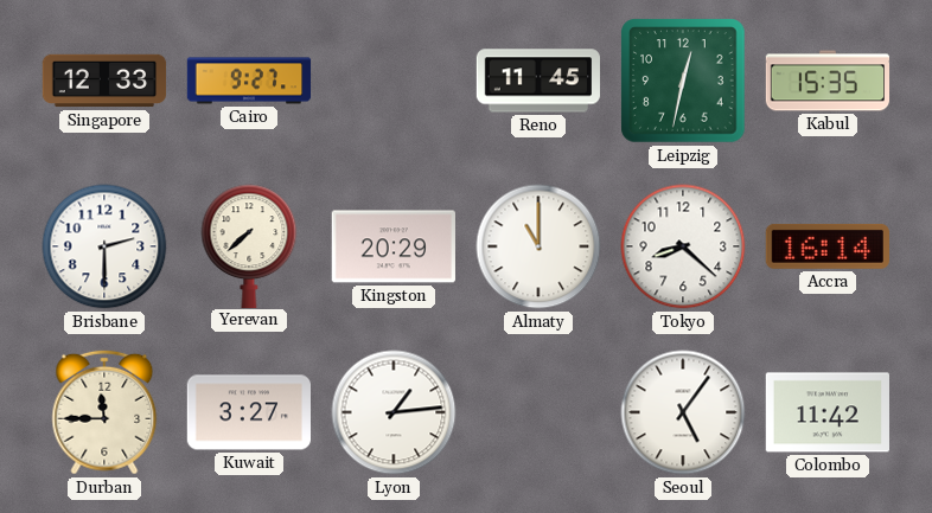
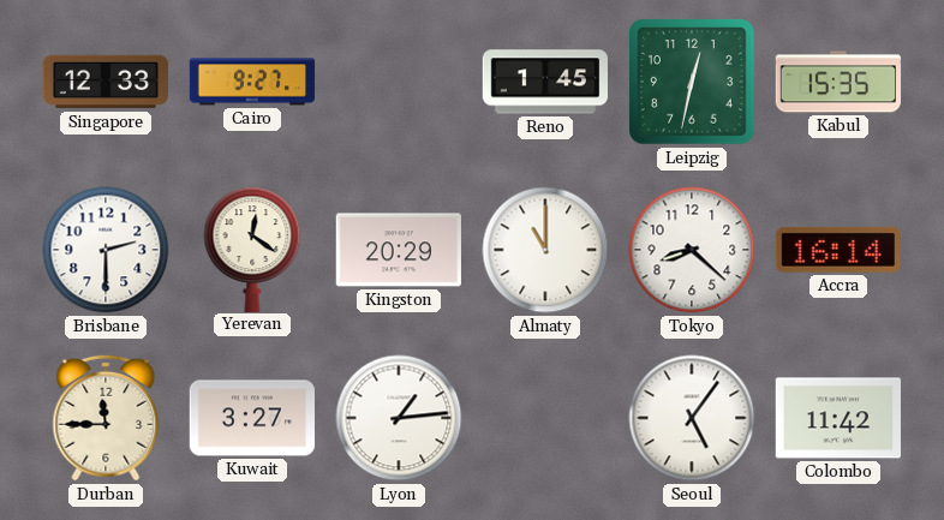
Reno: 11:45 -> 1:45
Yerevan: 7:38 -> 12:21
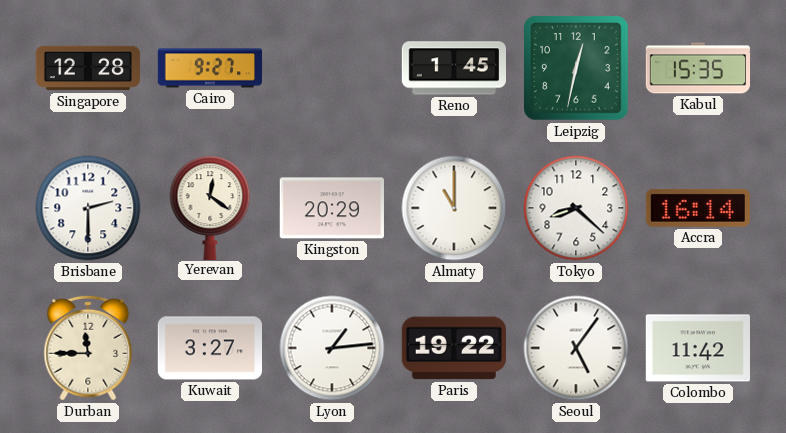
Singapore: 12:33 -> 12:28
Paris: none -> 19:22
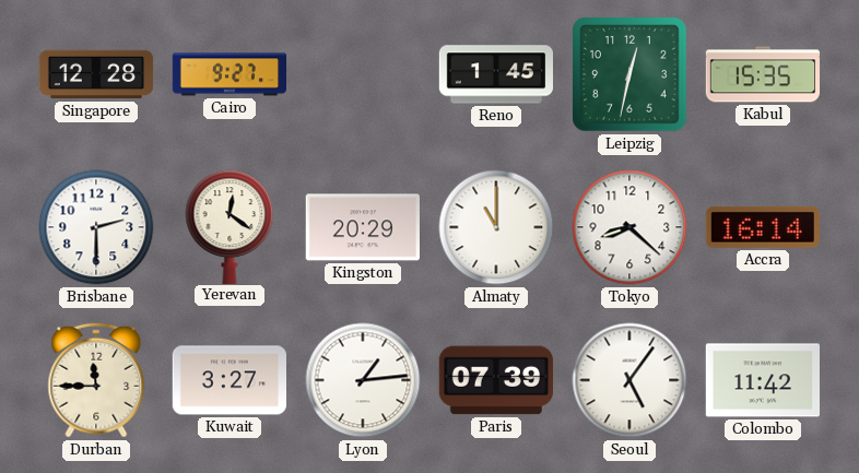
Paris: 19:22 -> 07:39
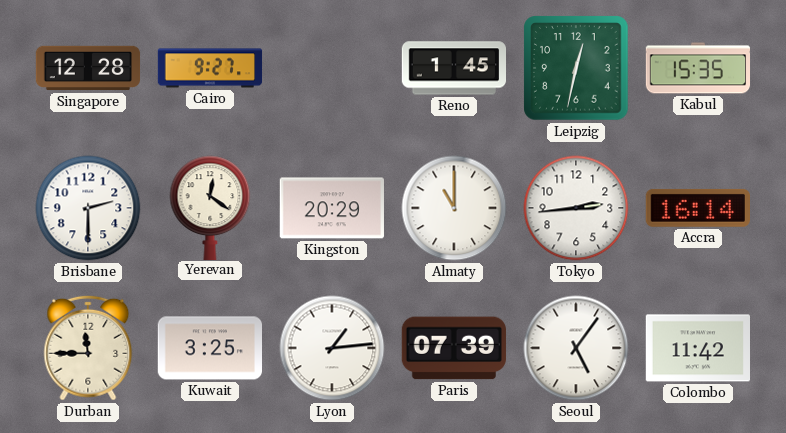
Tokyo: 8:22 -> 2:44
Kuwait: 3:27 -> 3:25
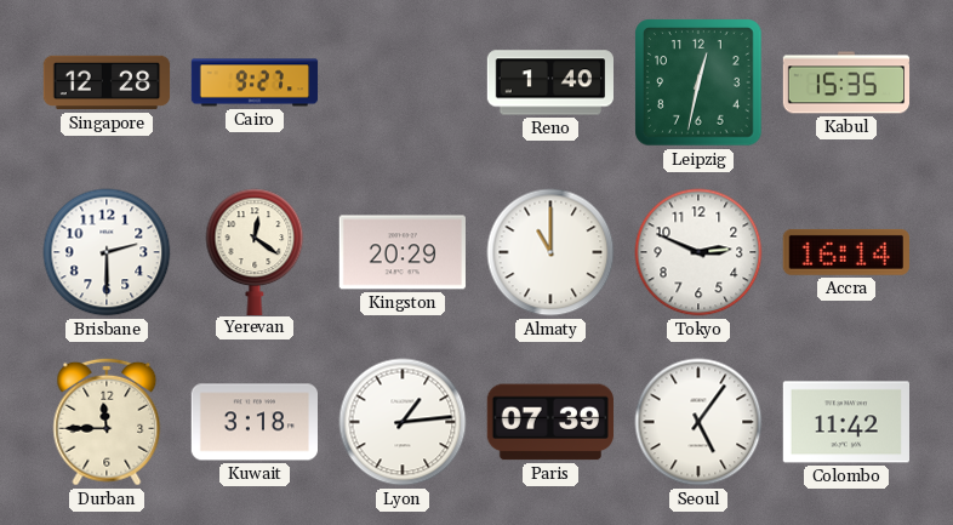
Reno: 1:45 -> 1:40
Tokyo: 2:44 -> 2:49
Kuwait: 3:25 -> 3:18
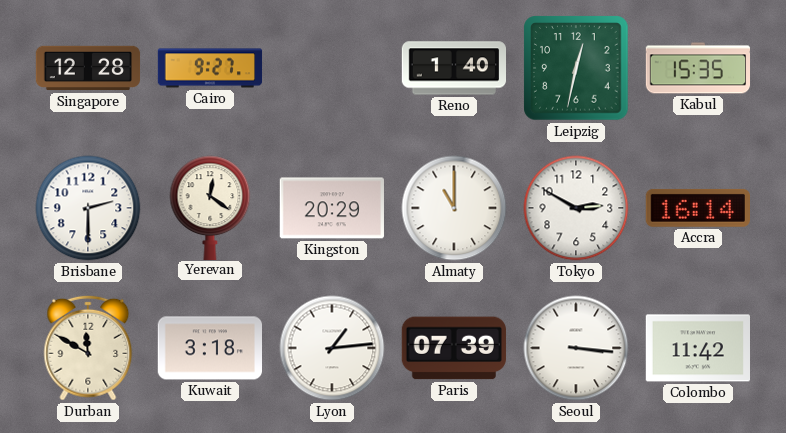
Tokyo: 2:49 -> 2:50
Durban: 11:45 -> 11:50
Seoul: 5:06 -> 3:16
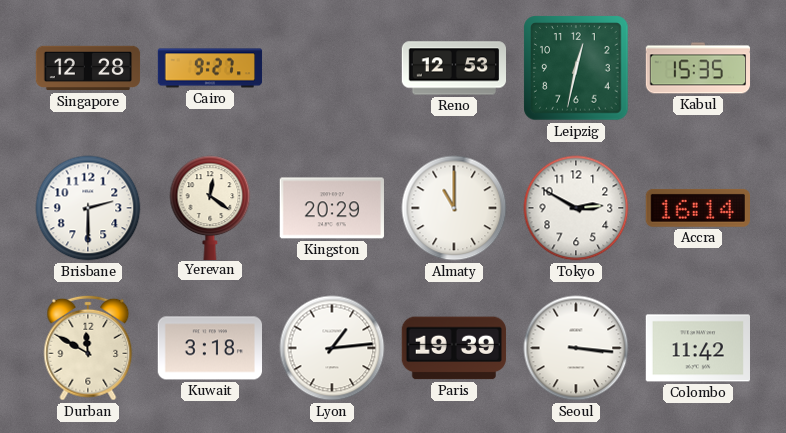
Reno: 1:40 -> 12:53
Paris: 07:39 -> 19:39
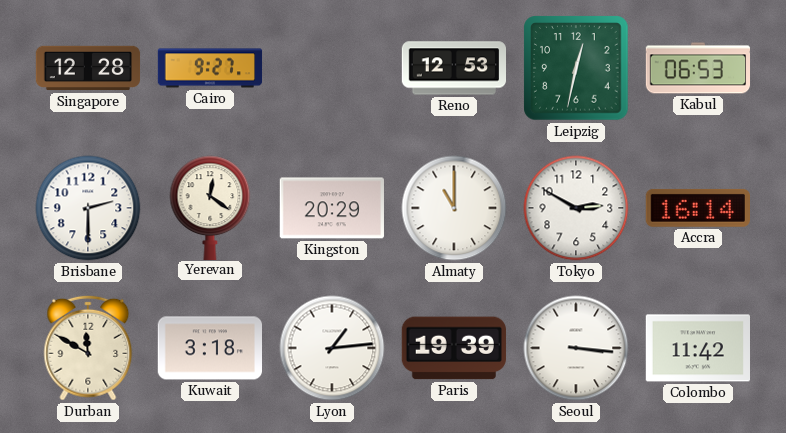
Kabul: 15:35 -> 06:53
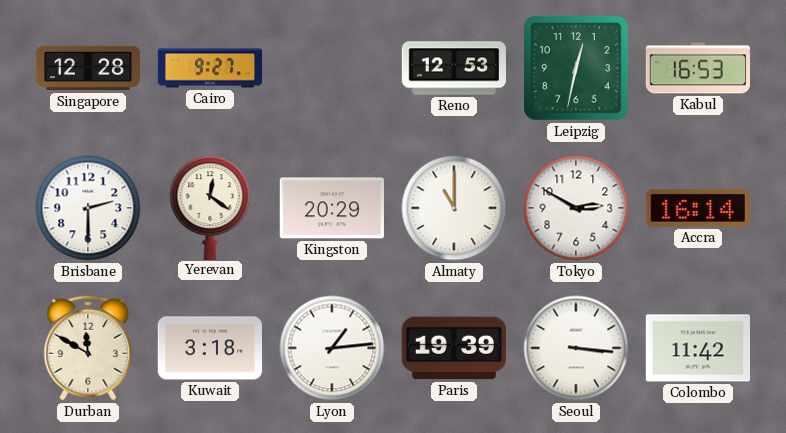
Kabul: 06:53 -> 16:53
